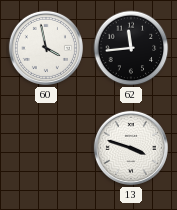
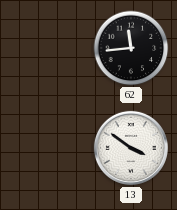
60: 3:58 -> none
13: 3:48 -> 3:51
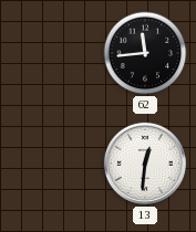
13: 3:51 -> 12:31
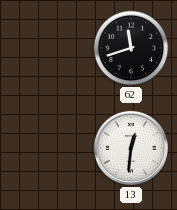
62: 11:44 -> 11:42
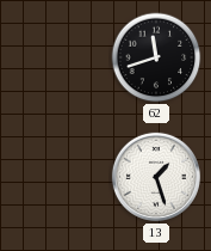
13: 12:31 -> 1:27
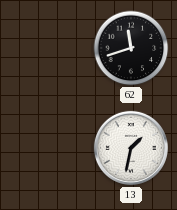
13: 1:27 -> 1:32
